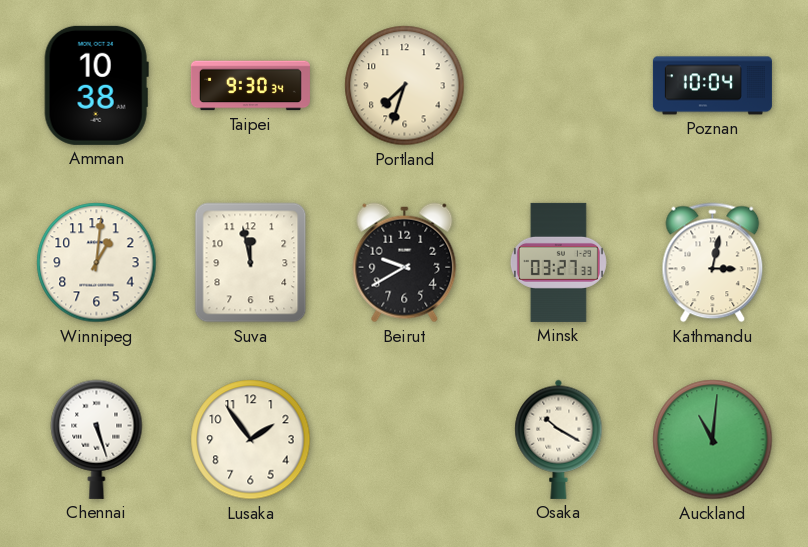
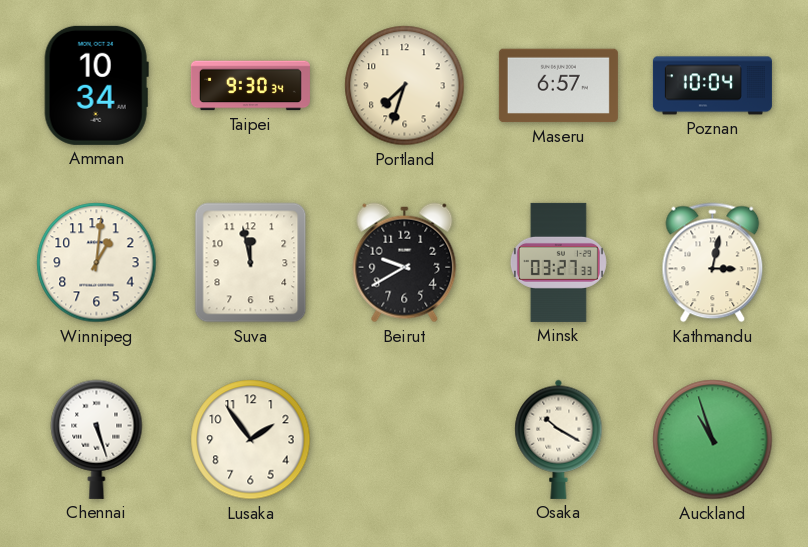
Amman: 10:38 -> 10:34
Maseru: none -> 6:57
Auckland: 11:01 -> 10:57
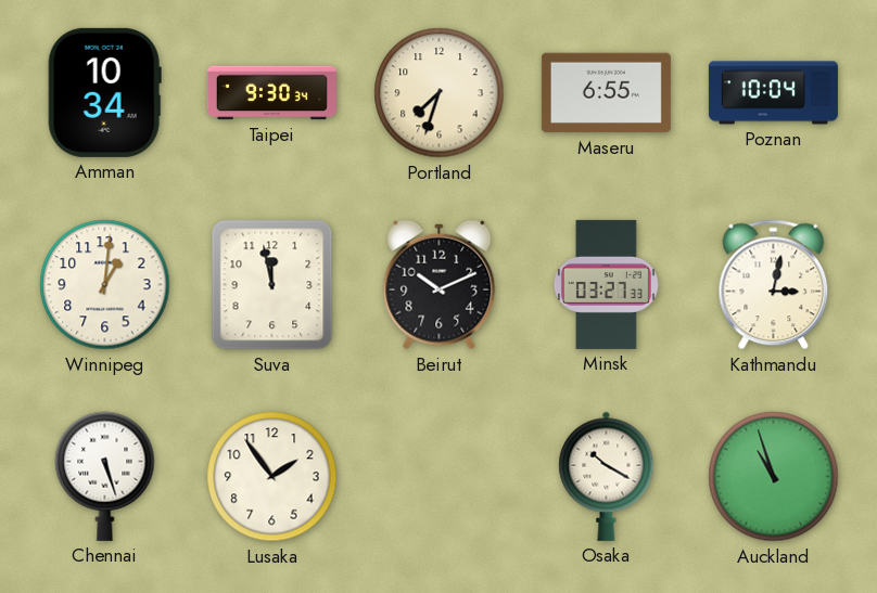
Maseru: 6:57 -> 6:55
Beirut: 9:40 -> 10:11
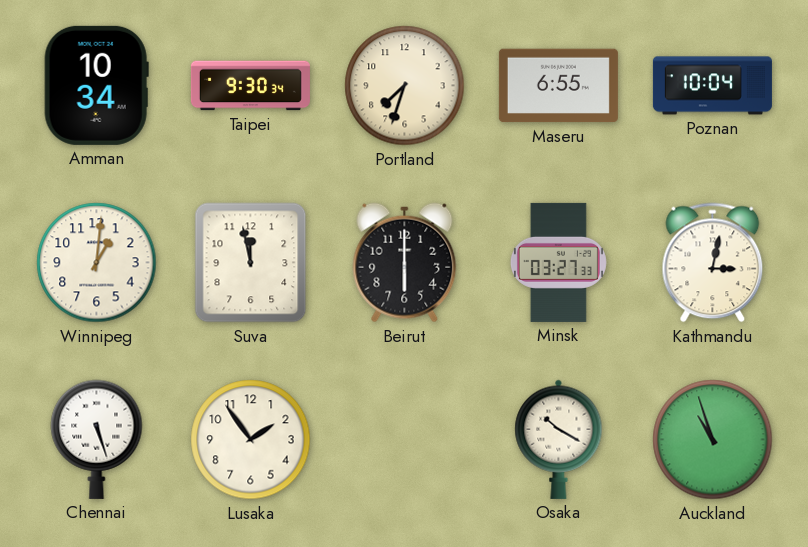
Beirut: 10:11 -> 6:00
